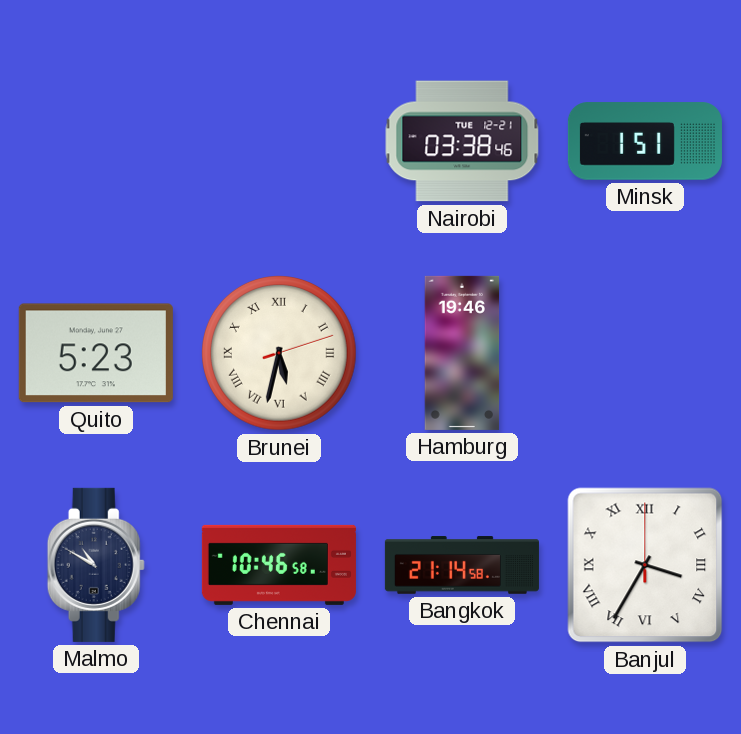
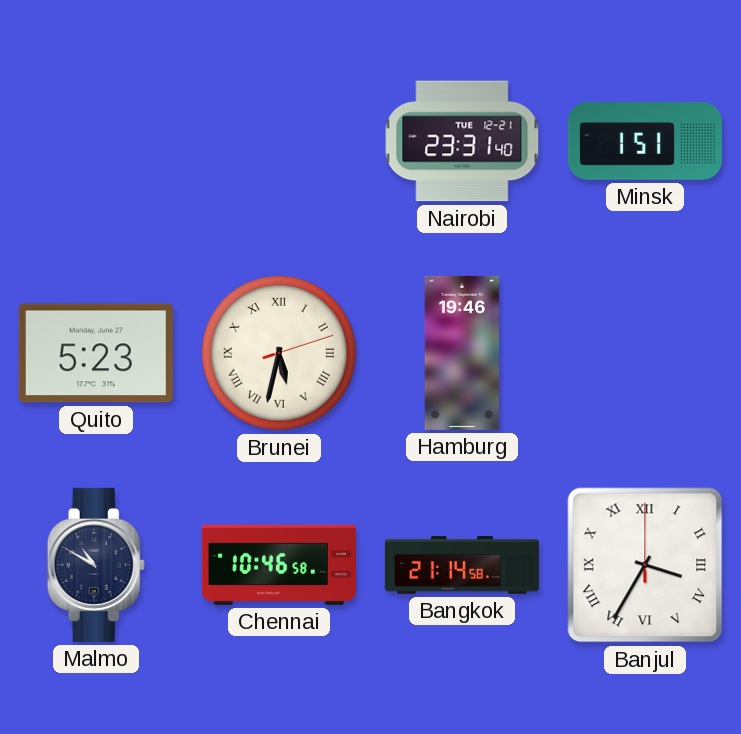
Nairobi: 03:38 -> 23:31
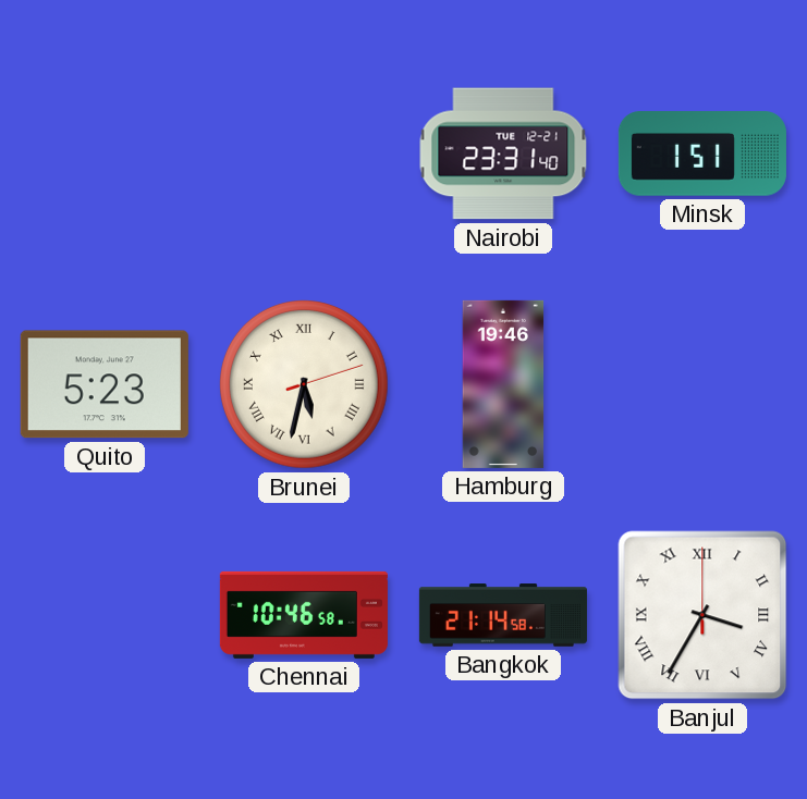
Malmo: 10:50 -> none
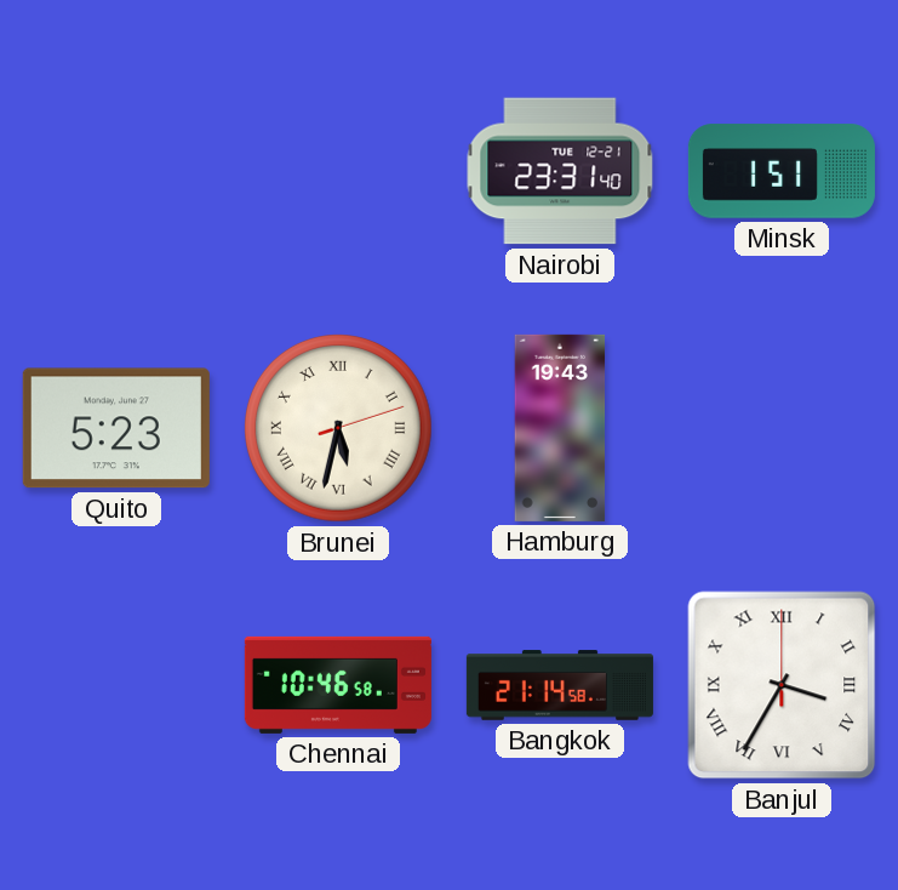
Hamburg: 19:46 -> 19:43
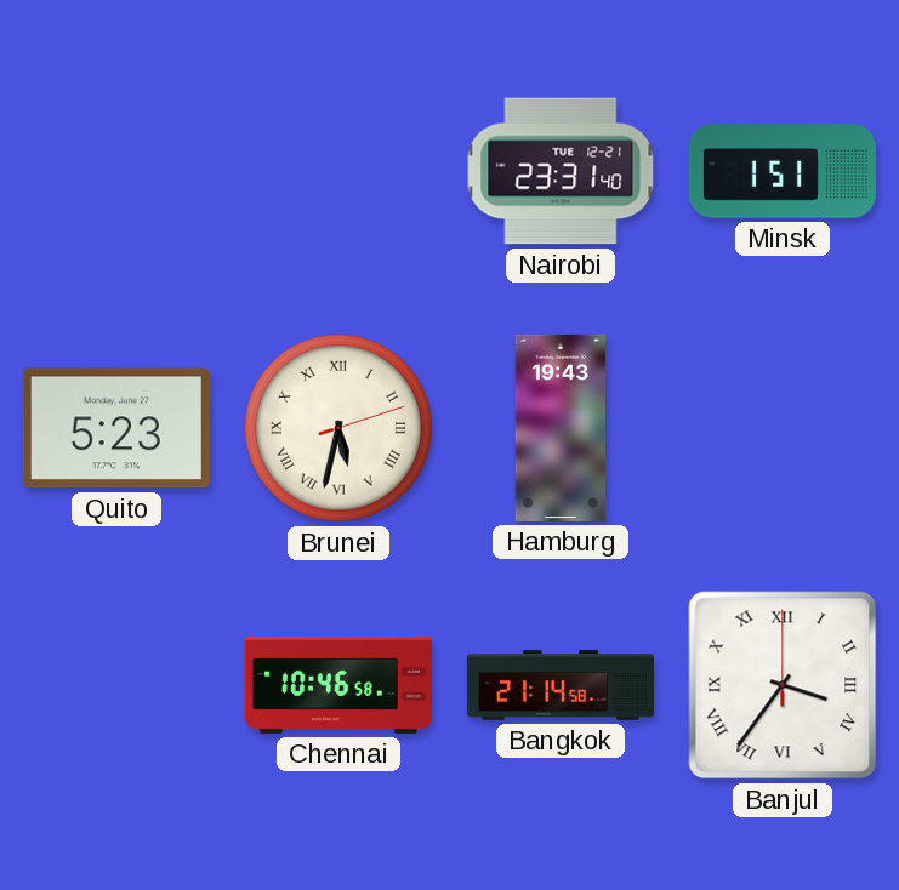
Banjul: 3:35 -> 3:36
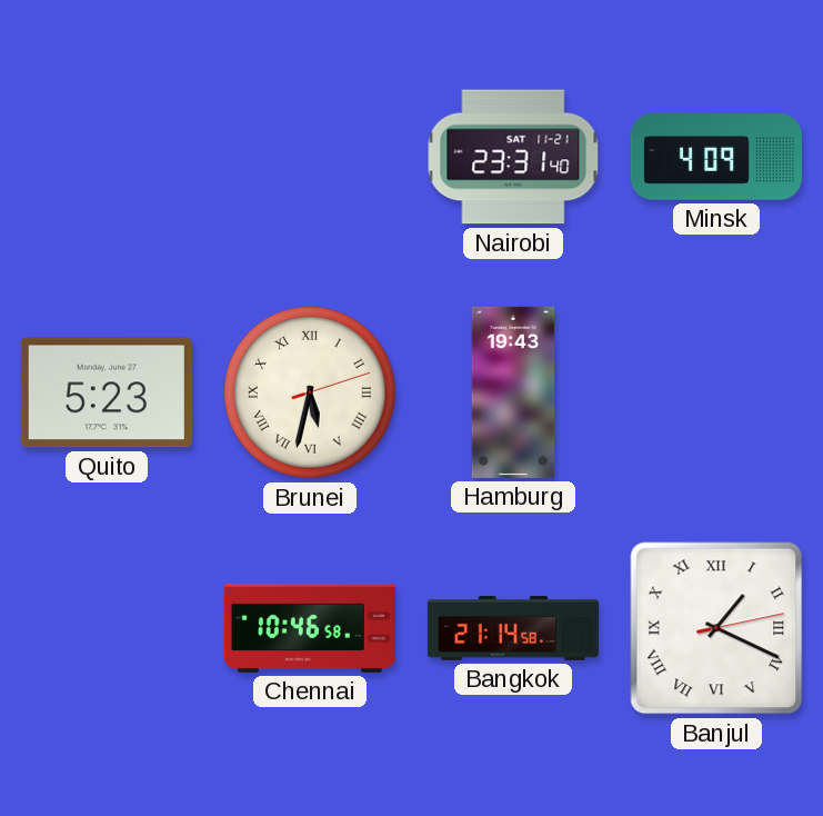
Nairobi date: TUE 12-21 -> SAT 11-21
Minsk: 1:51 -> 4:09
Banjul: 3:36 -> 1:19
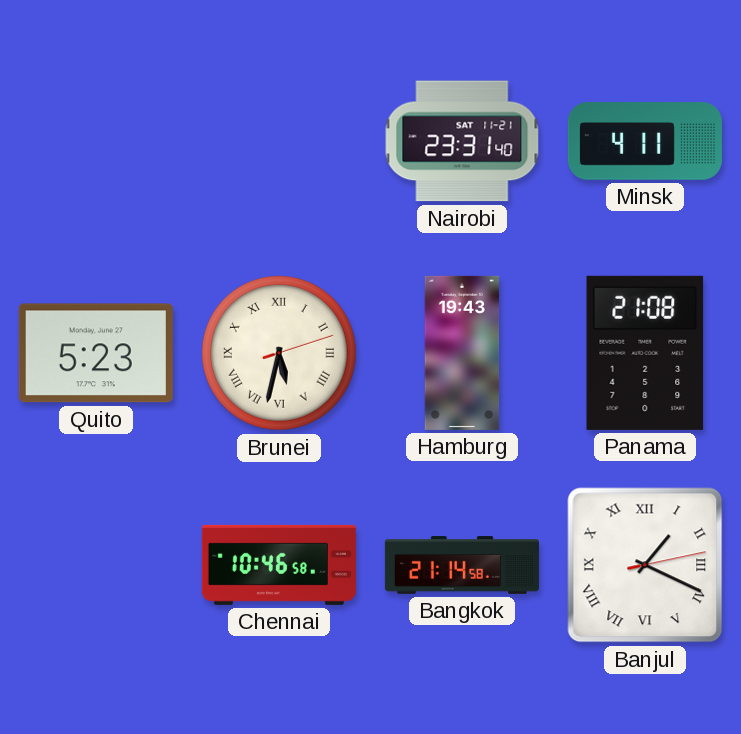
Minsk: 4:09 -> 4:11
Panama: none -> 21:08
